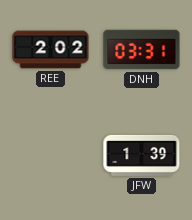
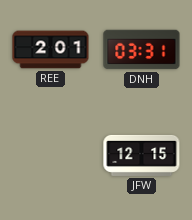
REE: 2:02 -> 2:01
JFW: 1:39 -> 12:15
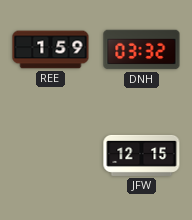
REE: 2:01 -> 1:59
DNH: 03:31 -> 03:32
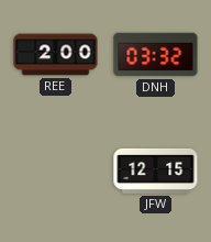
REE: 1:59 -> 2:00
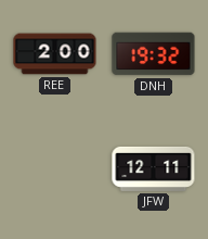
DNH: 03:32 -> 19:32
JFW: 12:15 -> 12:11
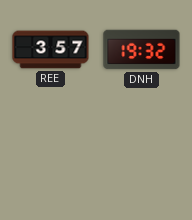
REE: 2:00 -> 3:57
JFW: 12:11 -> none
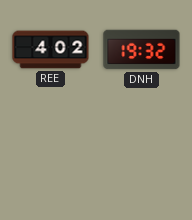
REE: 3:57 -> 4:02
